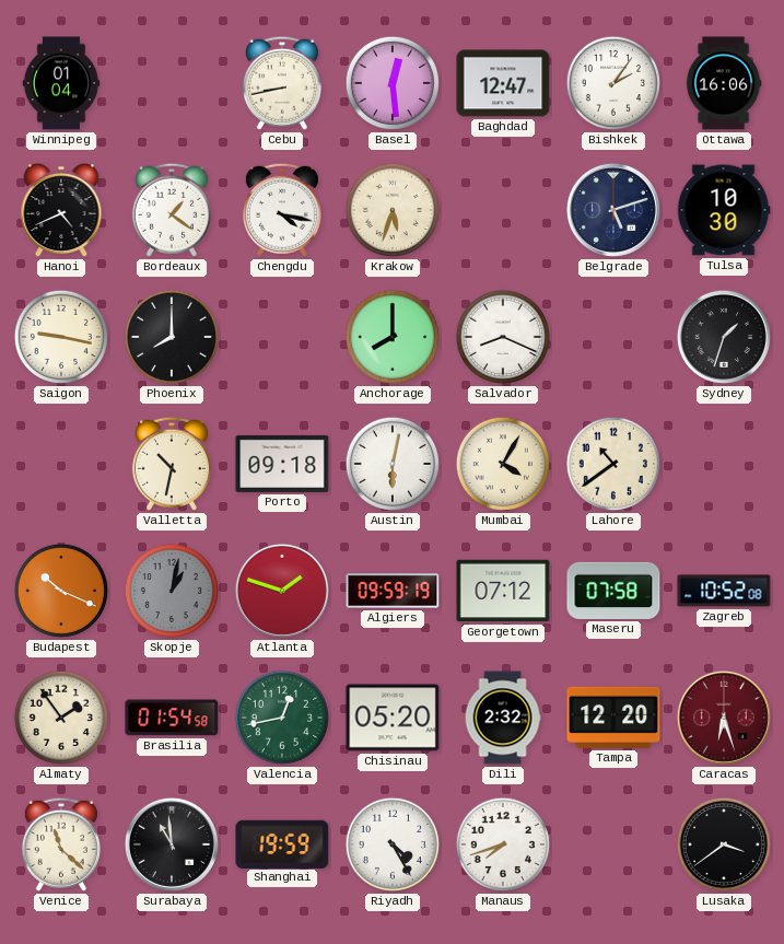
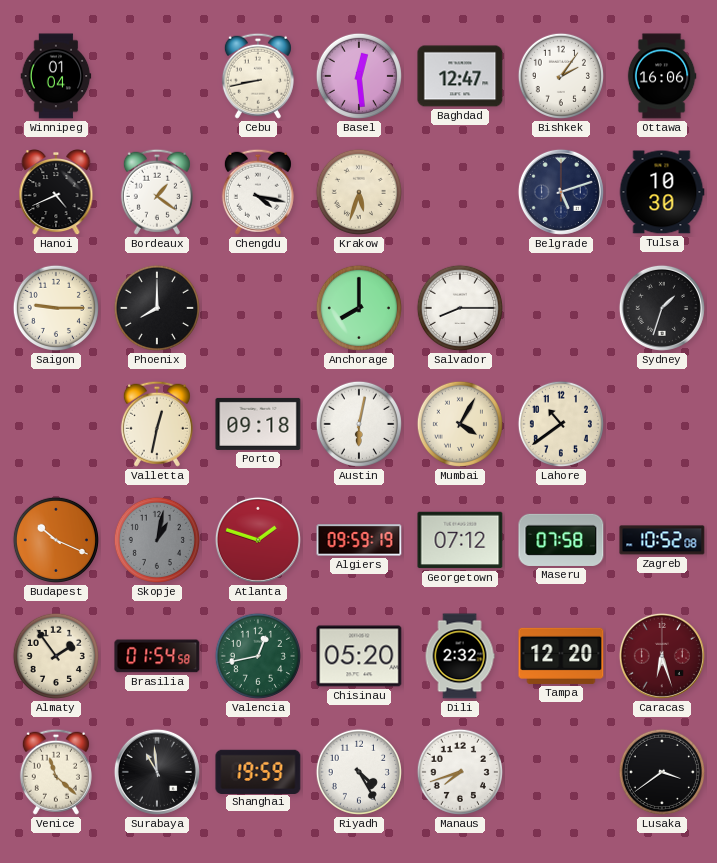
Saigon: 9:17 -> 9:15
Salvador: 8:19 -> 8:15
Valletta: 10:32 -> 12:32
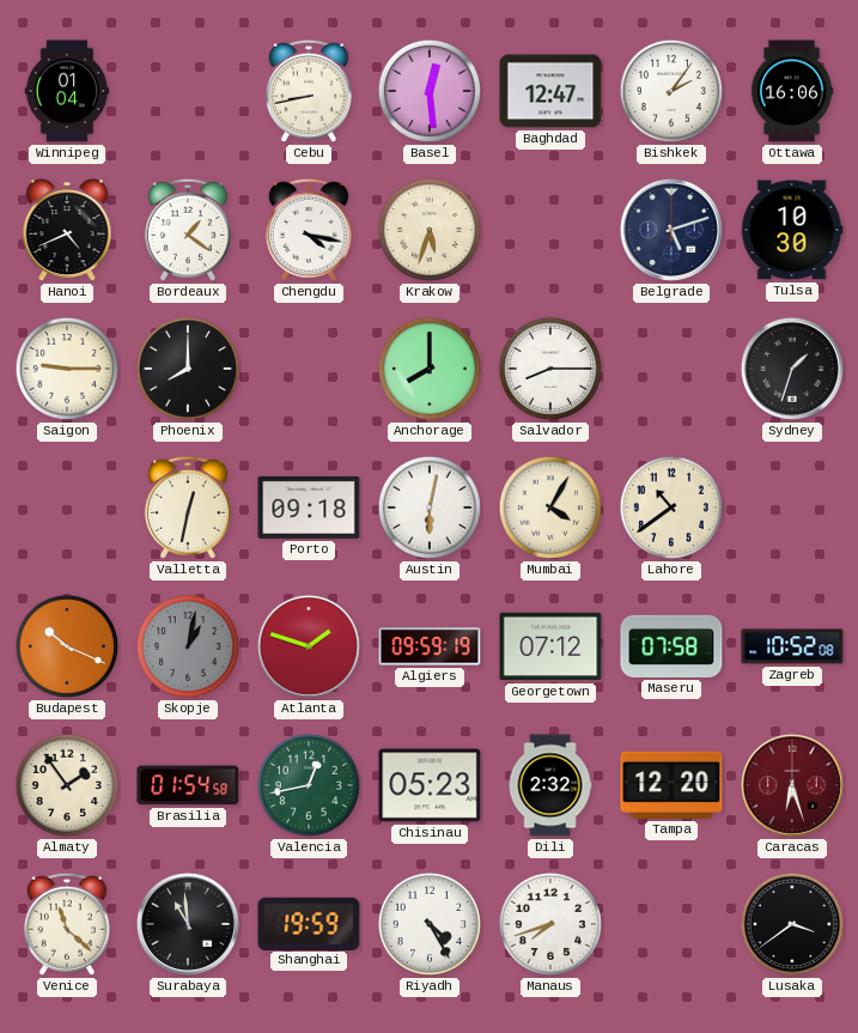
Chisinau: 05:20 -> 05:23
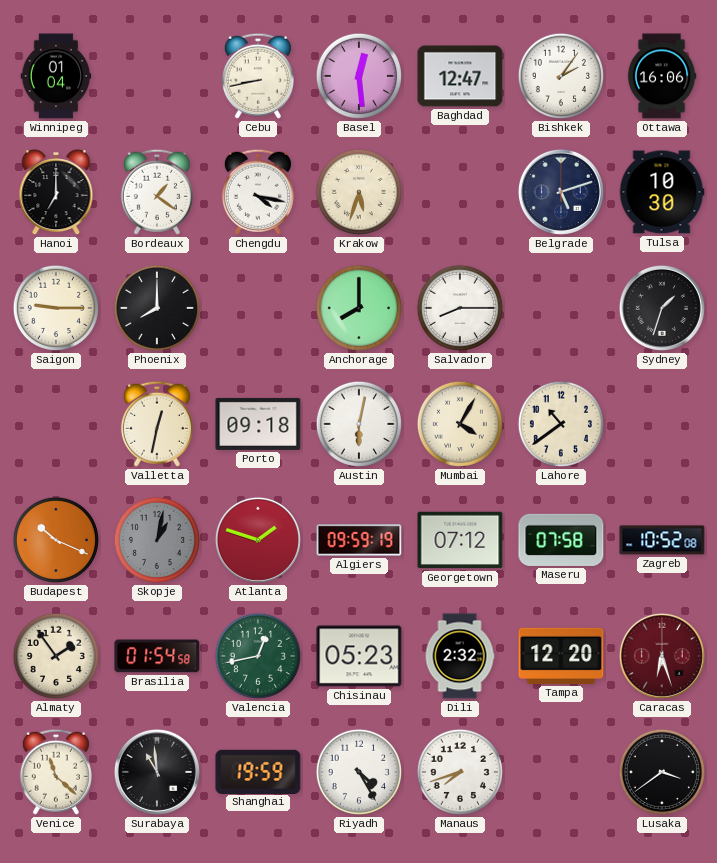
Hanoi: 4:41 -> 7:00
